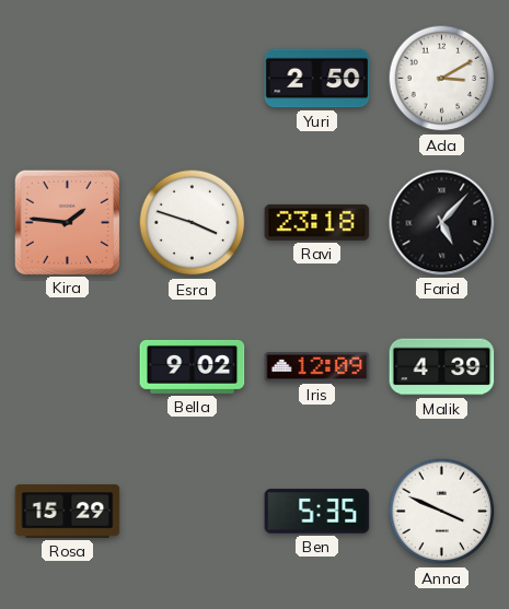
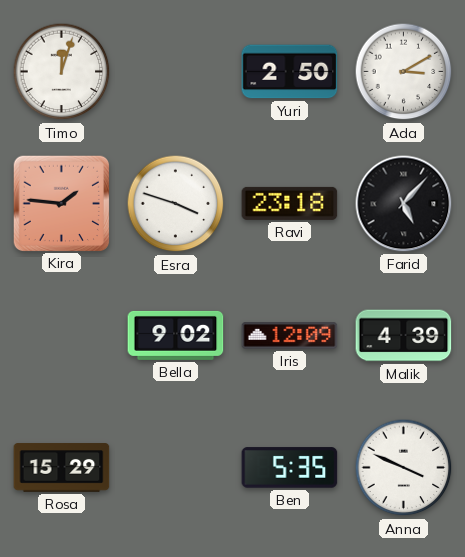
Timo: none -> 12:03
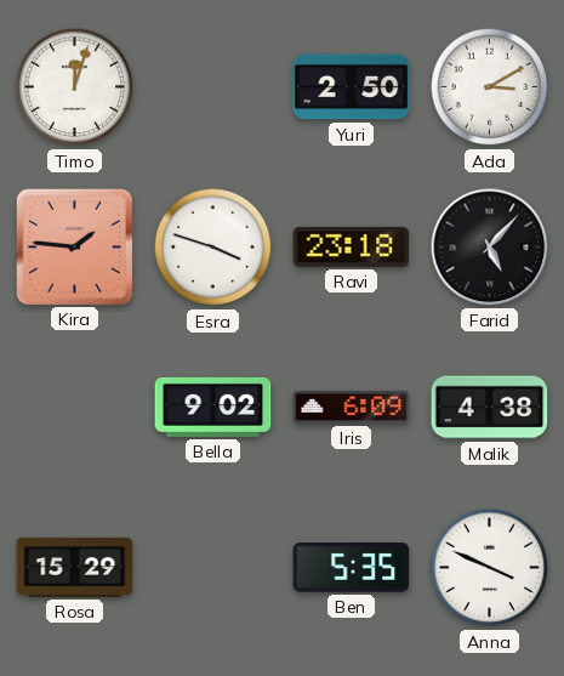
Iris: 12:09 -> 6:09
Malik: 4:39 -> 4:38
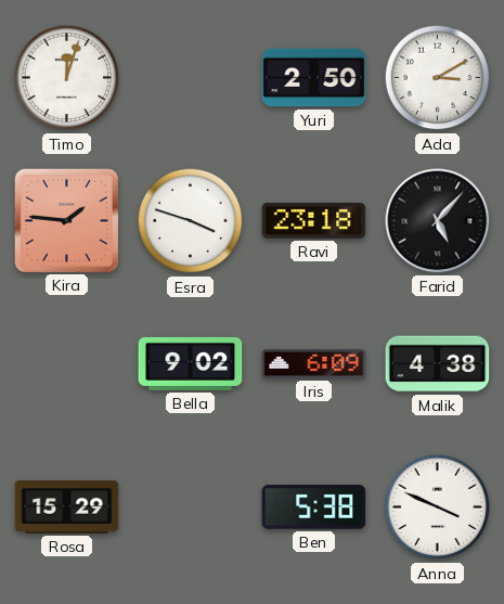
Ben: 5:35 -> 5:38
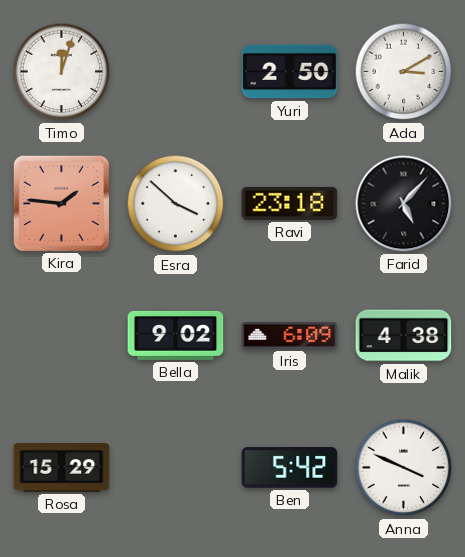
Esra: 3:48 -> 3:52
Ben: 5:38 -> 5:42
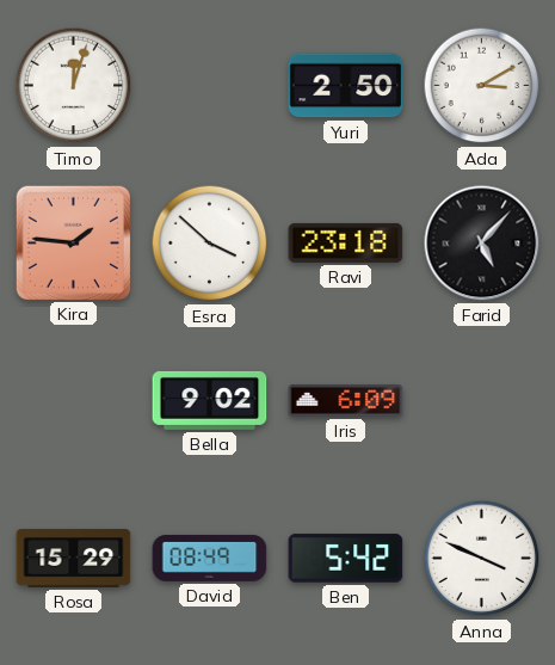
Malik: 4:38 -> none
David: none -> 08:49
